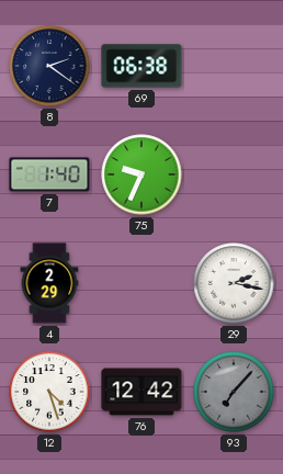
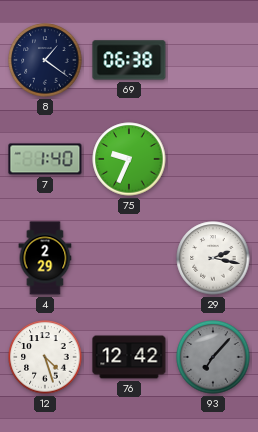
8: 2:21 -> 1:21
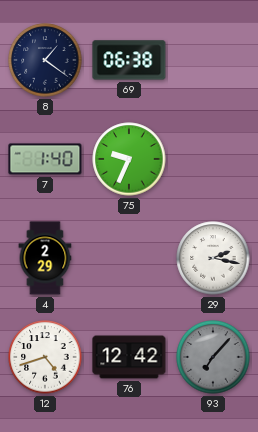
12: 4:27 -> 4:42
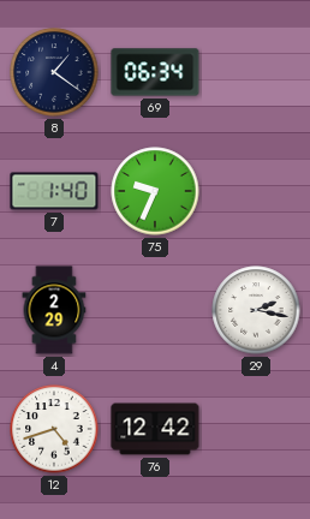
69: 06:38 -> 06:34
93: 7:07 -> none
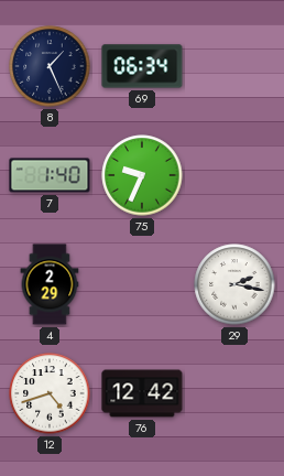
8: 1:21 -> 1:26
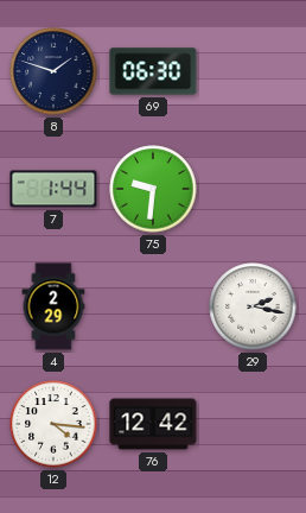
8: 1:26 -> 1:48
69: 06:34 -> 06:30
7: 1:40 -> 1:44
75: 9:34 -> 9:31
12: 4:42 -> 4:16
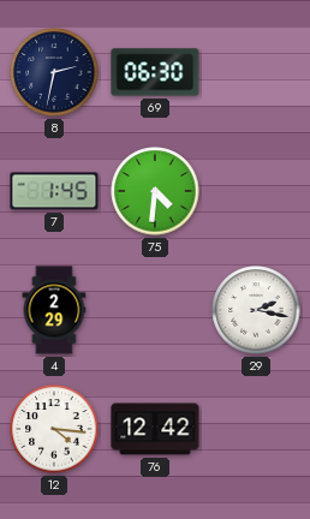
8: 1:48 -> 2:32
7: 1:44 -> 1:45
75: 9:31 -> 4:31
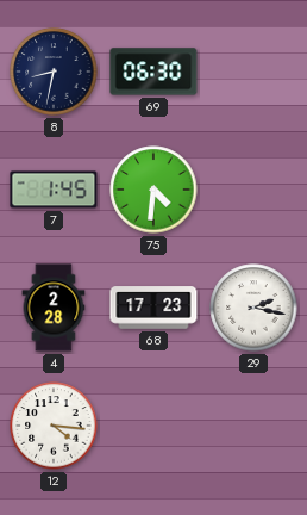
8: 2:32 -> 8:32
4: 2:29 -> 2:28
68: none -> 17:23
76: 12:42 -> none
